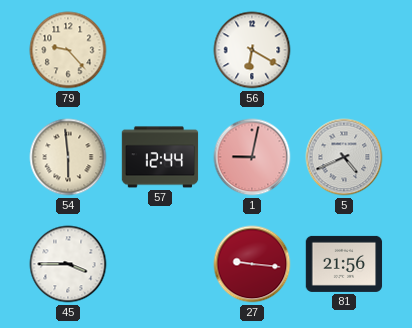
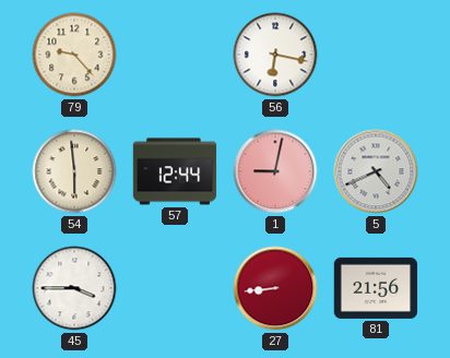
56: 6:20 -> 6:17
27: 9:16 -> 8:44
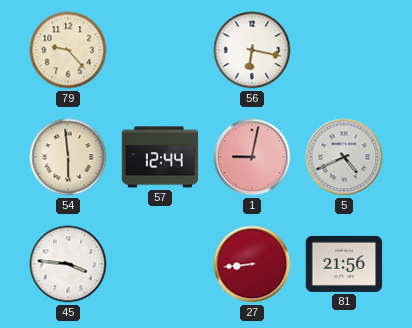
45: 3:45 -> 3:46
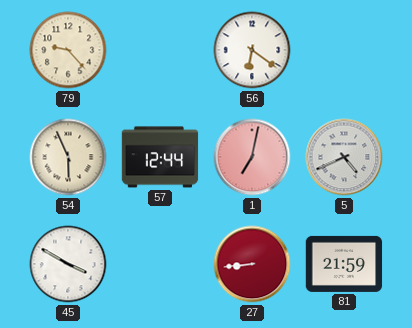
56: 6:17 -> 6:21
54: 5:59 -> 5:56
1: 9:02 -> 7:02
45: 3:46 -> 3:50
81: 21:56 -> 21:59
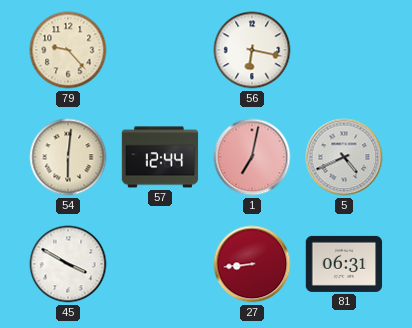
56: 6:21 -> 6:17
54: 5:56 -> 6:01
81: 21:59 -> 06:31
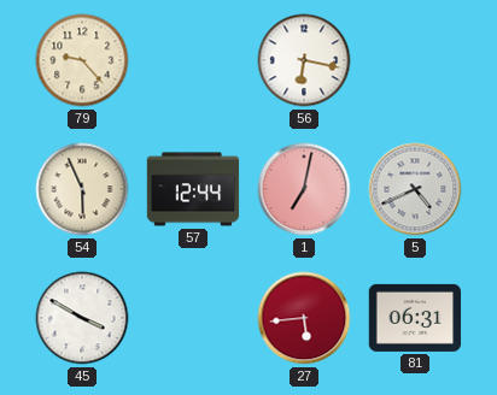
54: 6:01 -> 5:56
27: 8:44 -> 5:44
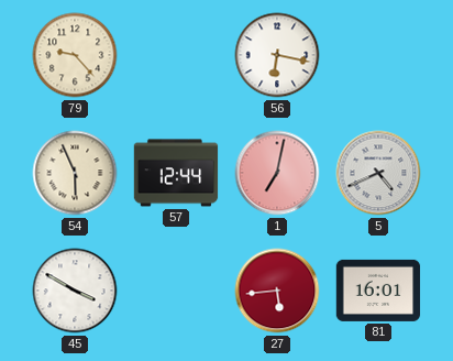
81: 06:31 -> 16:01
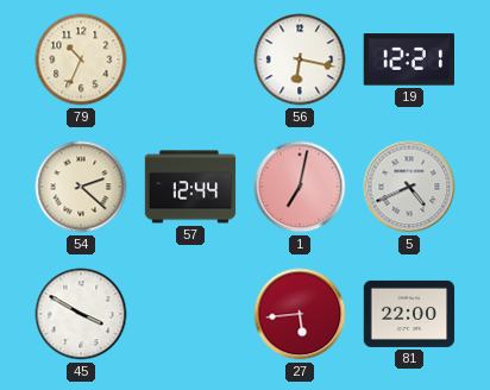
79: 9:23 -> 10:34
19: none -> 12:21
54: 5:56 -> 2:22
81: 16:01 -> 22:00
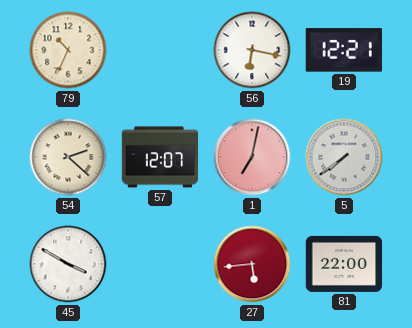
57: 12:44 -> 12:07
5: 4:41 -> 7:39
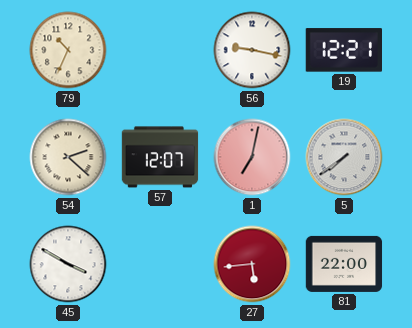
56: 6:17 -> 9:17
